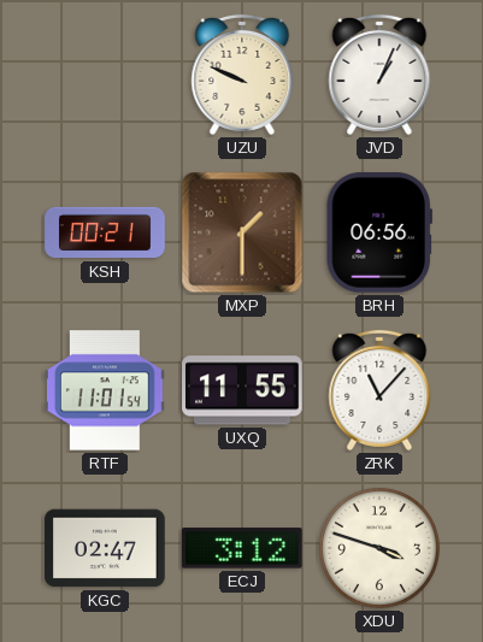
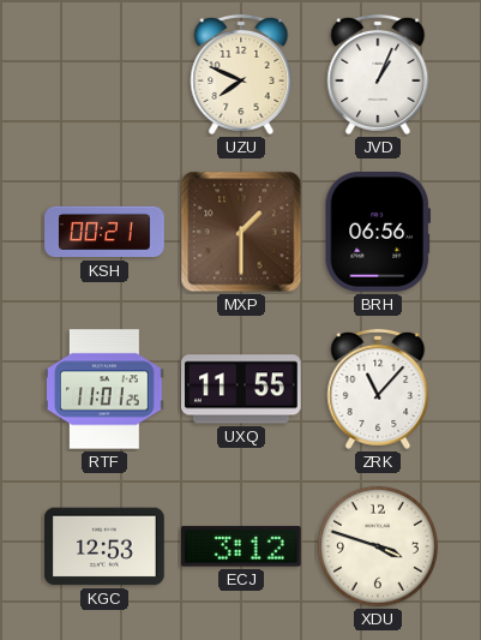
UZU: 9:49 -> 7:49
RTF: 11:01:54 -> 11:01:25
KGC: 02:47 -> 12:53
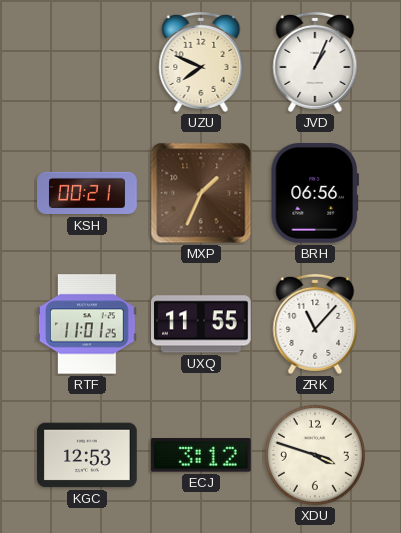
MXP: 1:30 -> 1:34
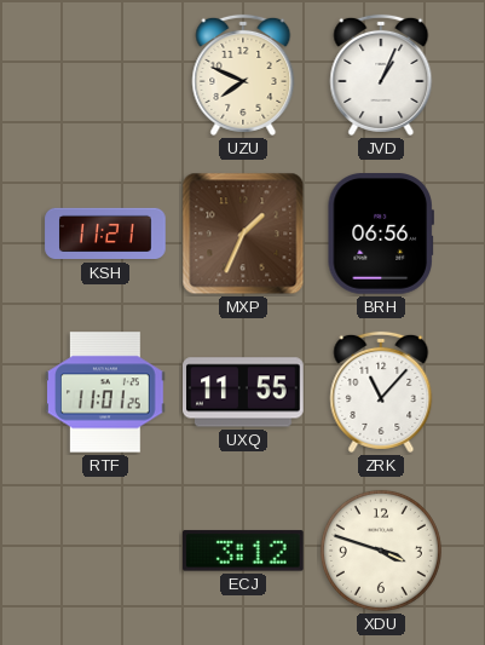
KSH: 00:21 -> 11:21
KGC: 12:53 -> none
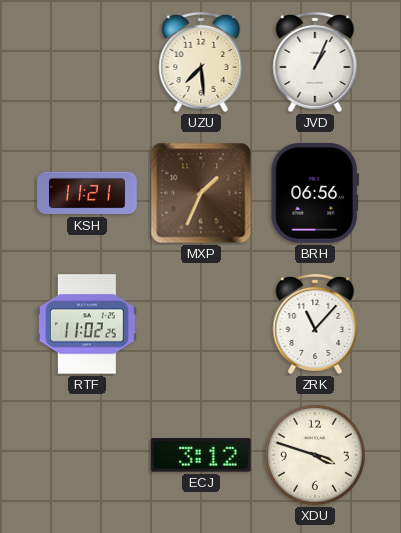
UZU: 7:49 -> 7:29
RTF: 11:01 -> 11:02
UXQ: 11:55 -> none
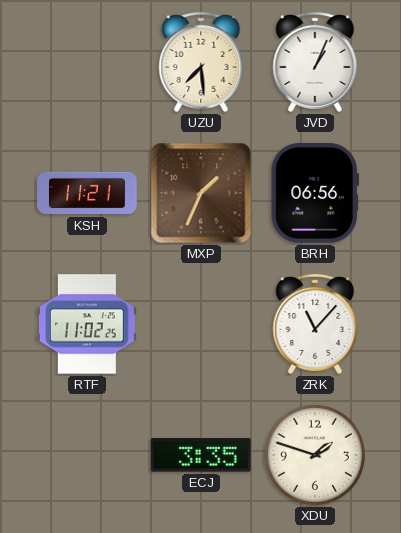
ECJ: 3:12 -> 3:35
XDU: 3:48 -> 1:48
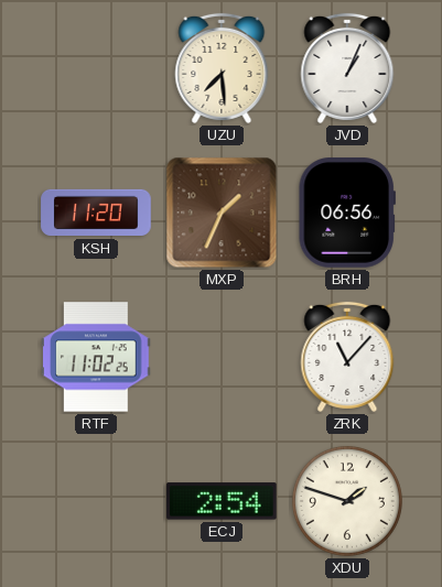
KSH: 11:21 -> 11:20
ECJ: 3:35 -> 2:54
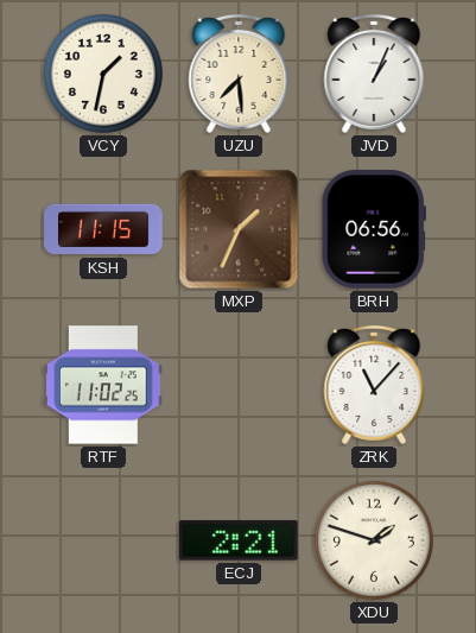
VCY: none -> 1:32
KSH: 11:20 -> 11:15
ECJ: 2:54 -> 2:21
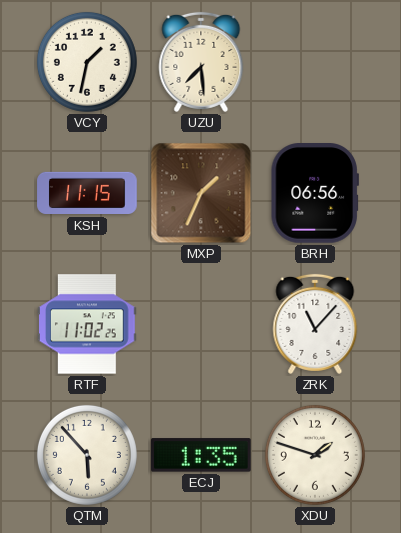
JVD: 1:04 -> none
QTM: none -> 5:53
ECJ: 2:21 -> 1:35
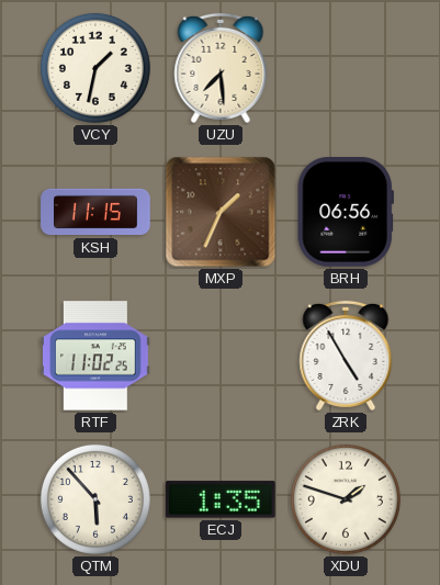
ZRK: 11:07 -> 4:55
